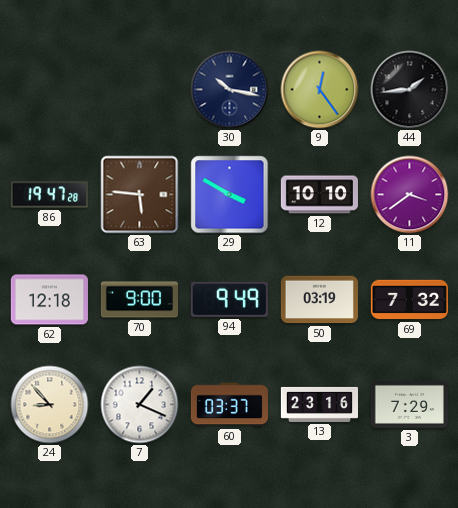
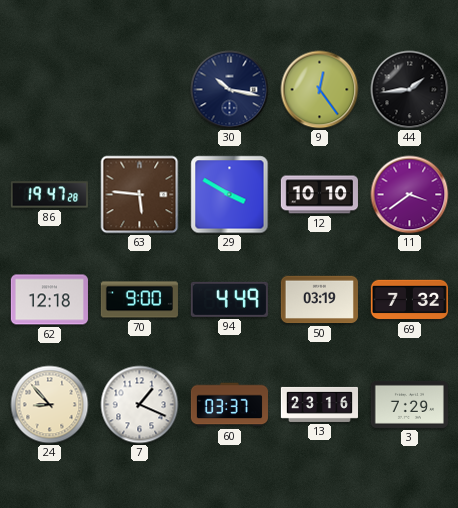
94: 9:49 -> 4:49
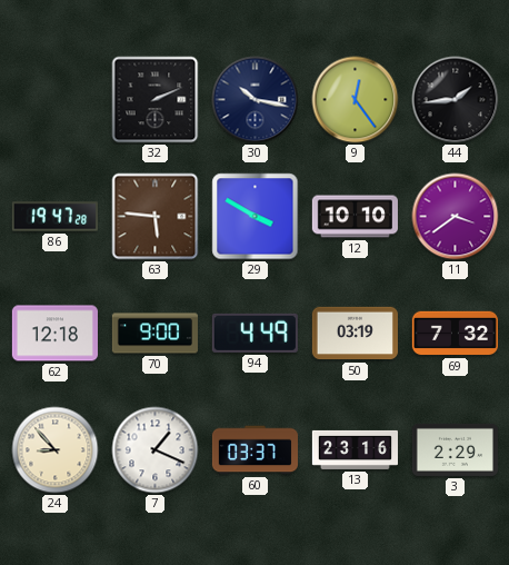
32: none -> 2:11
3: 7:29 -> 2:29
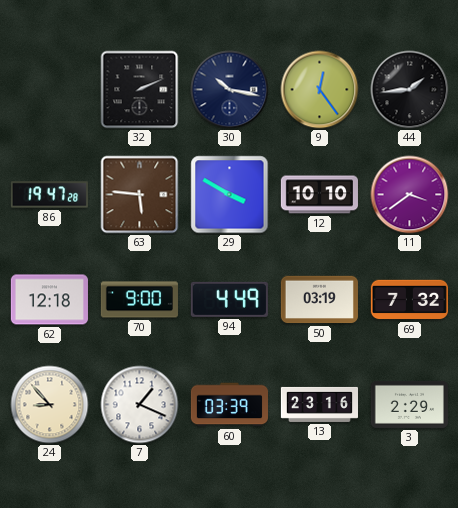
60: 03:37 -> 03:39
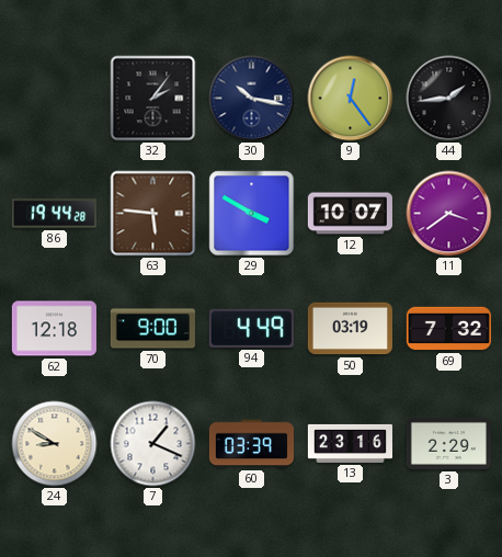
32: 2:11 -> 2:06
86: 19:47 -> 19:44
12: 10:10 -> 10:07
24: 8:53 -> 8:50
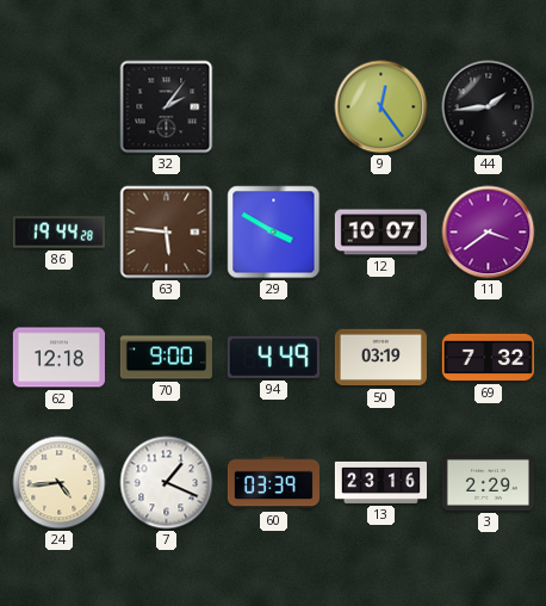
30: 10:17 -> none
24: 8:50 -> 4:44
